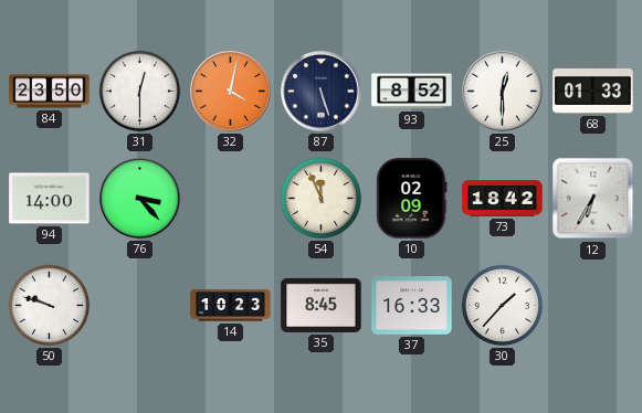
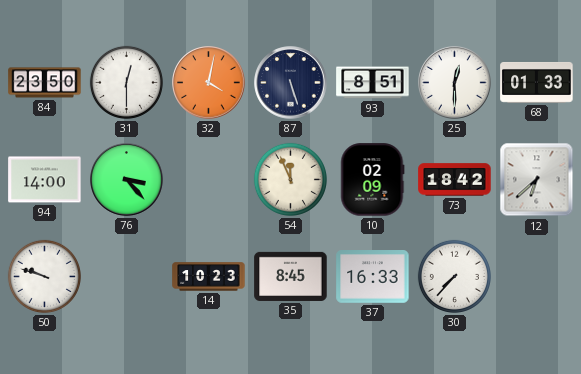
93: 8:52 -> 8:51
12: 6:35 -> 6:38
30: 1:37 -> 7:37
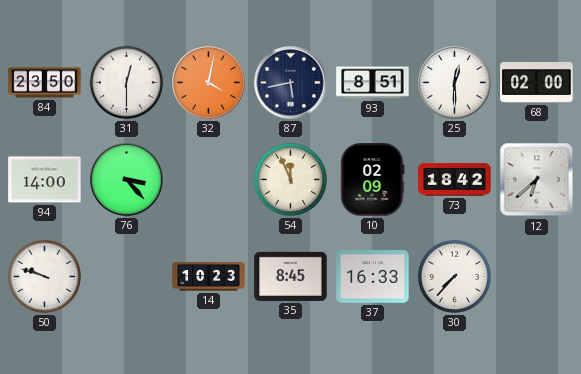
87: 5:27 -> 5:43
68: 01:33 -> 02:00
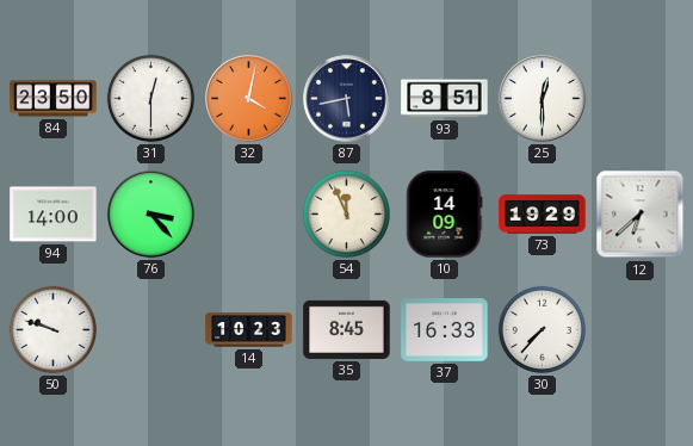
68: 02:00 -> none
10: 02:09 -> 14:09
73: 18:42 -> 19:29
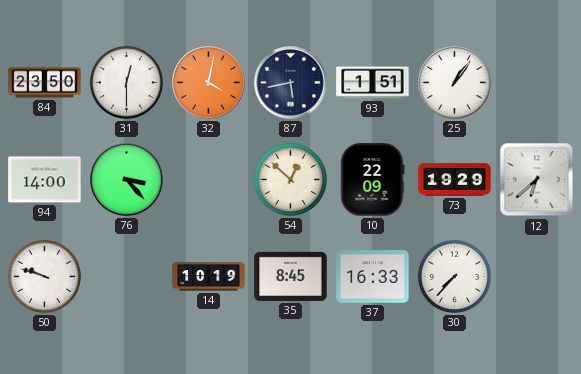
93: 8:51 -> 1:51
25: 12:30 -> 1:06
54: 11:56 -> 12:52
10: 14:09 -> 22:09
14: 10:23 -> 10:19
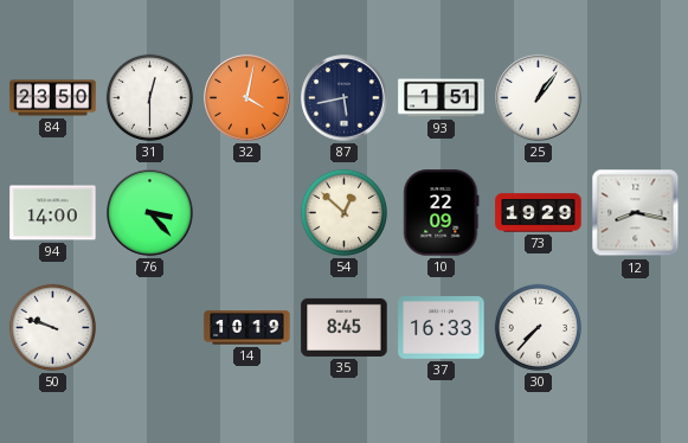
12: 6:38 -> 8:17
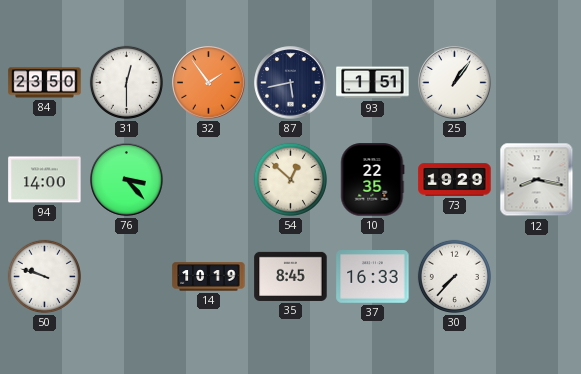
32: 4:02 -> 1:54
10: 22:09 -> 22:35
